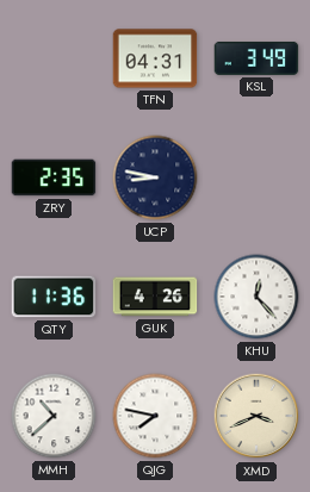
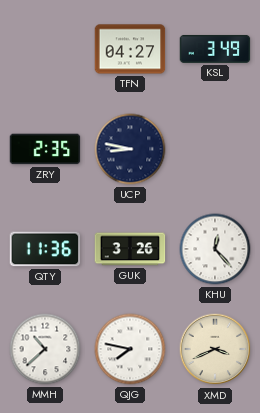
TFN: 04:31 -> 04:27
GUK: 4:26 -> 3:26
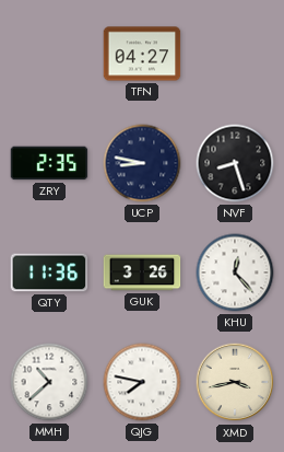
KSL: 3:49 -> none
NVF: none -> 8:27
XMD: 3:41 -> 3:43
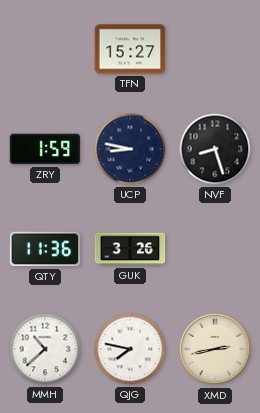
TFN: 04:27 -> 15:27
ZRY: 2:35 -> 1:59
KHU: 12:23 -> none
XMD: 3:43 -> 2:43
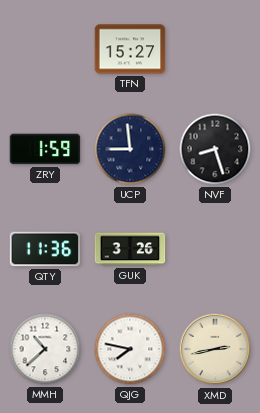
UCP: 8:47 -> 8:59
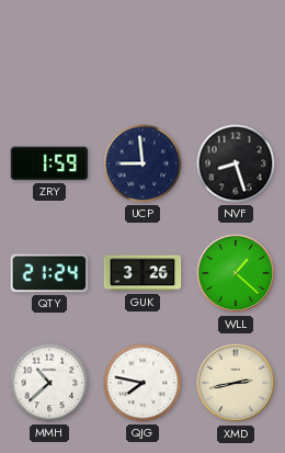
TFN: 15:27 -> none
QTY: 11:36 -> 21:24
WLL: none -> 1:22
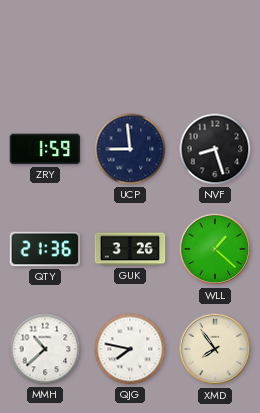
QTY: 21:24 -> 21:36
XMD: 2:43 -> 7:54
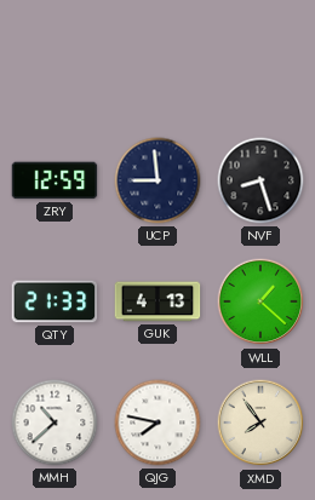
ZRY: 1:59 -> 12:59
QTY: 21:36 -> 21:33
GUK: 3:26 -> 4:13
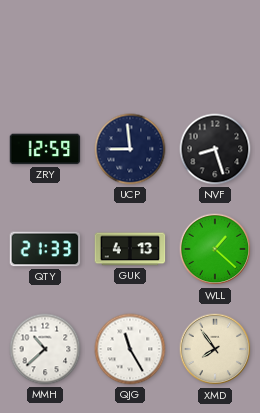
QJG: 7:47 -> 11:25
